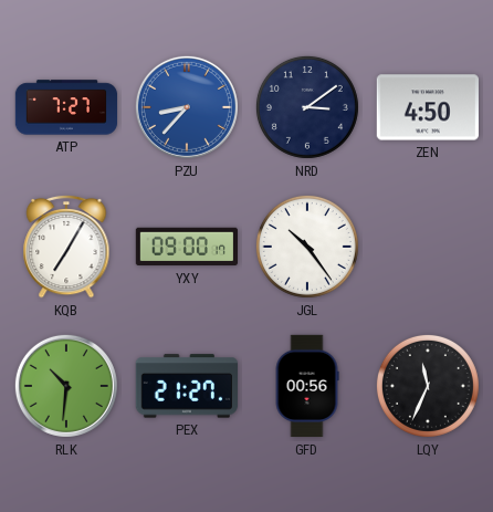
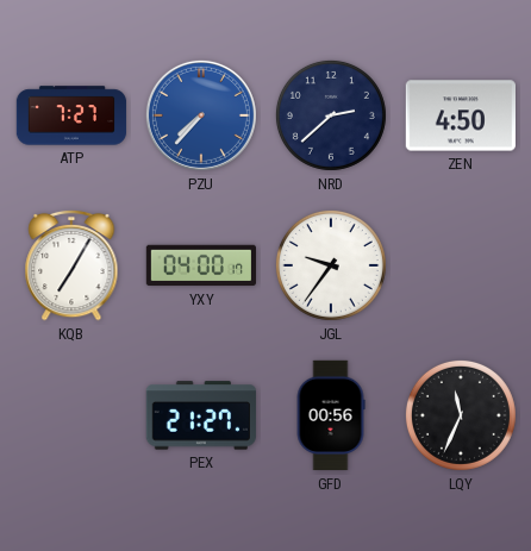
PZU: 8:37 -> 7:37
NRD: 3:09 -> 2:38
YXY: 09:00 -> 04:00
JGL: 10:24 -> 9:36
RLK: 10:31 -> none
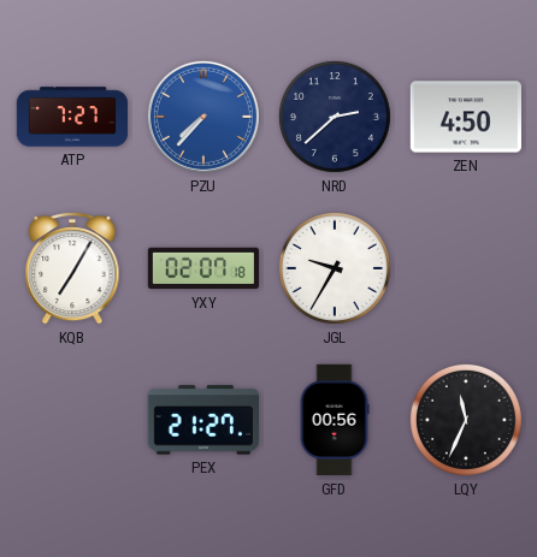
YXY: 04:00 -> 02:07
JGL: 9:36 -> 9:35
